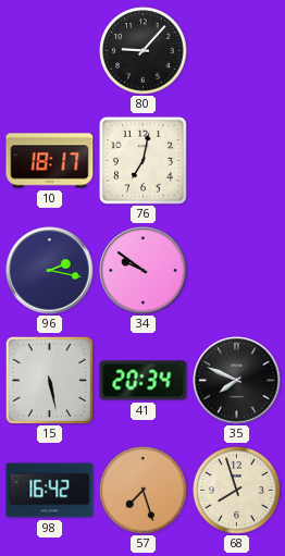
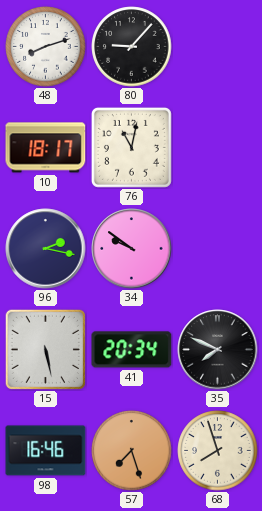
48: none -> 8:12
76: 7:02 -> 11:02
98: 16:42 -> 16:46
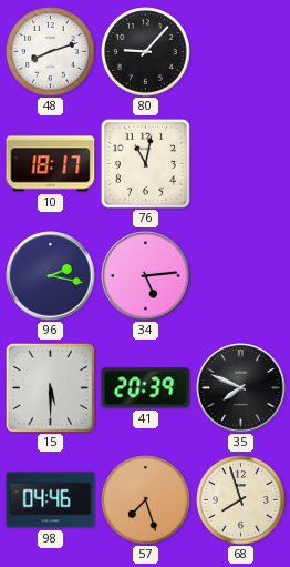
34: 9:51 -> 5:14
15: 5:28 -> 5:30
41: 20:34 -> 20:39
98: 16:46 -> 04:46
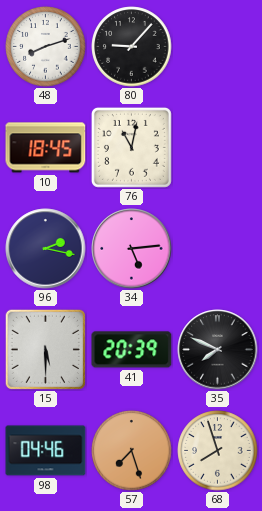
10: 18:17 -> 18:45
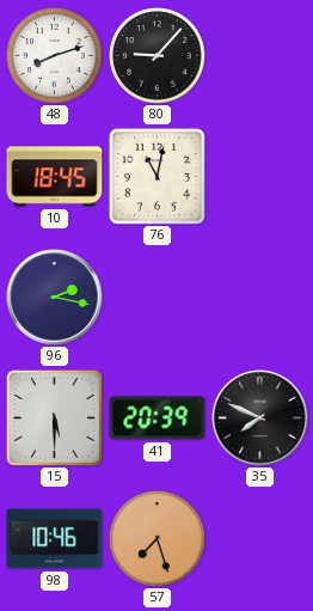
34: 5:14 -> none
98: 04:46 -> 10:46
68: 7:57 -> none
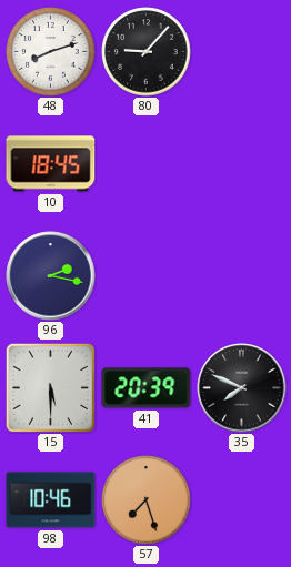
76: 11:02 -> none
